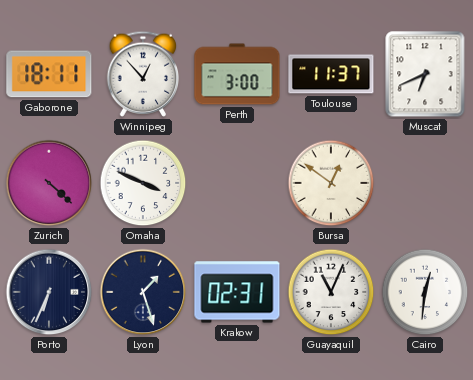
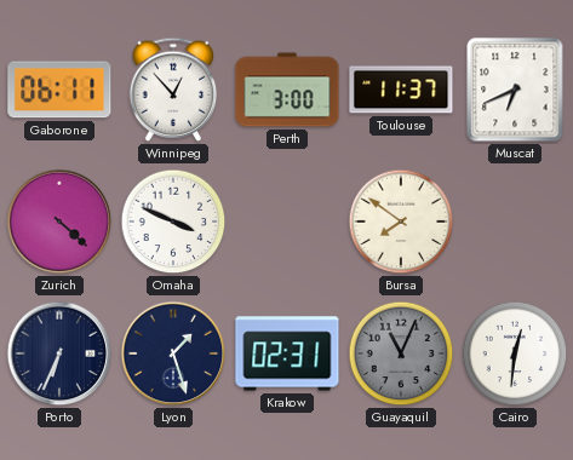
Gaborone: 18:11 -> 06:11
Bursa: 12:51 -> 7:51
Guayaquil dial: white -> grey
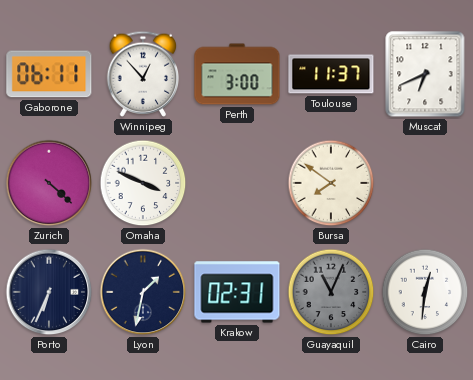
Lyon: 1:27 -> 1:32
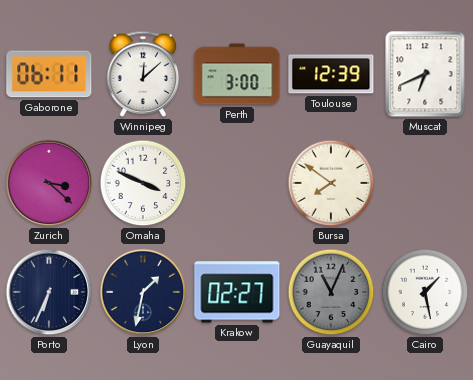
Winnipeg: 12:53 -> 12:08
Toulouse: 11:37 -> 12:39
Zurich: 4:22 -> 3:22
Krakow: 02:31 -> 02:27
Cairo: 12:31 -> 1:28
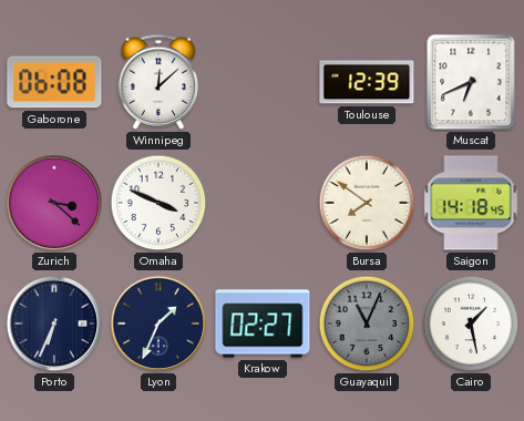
Gaborone: 06:11 -> 06:08
Perth: 3:00 -> none
Saigon: none -> 14:18
Lyon: 1:32 -> 1:34
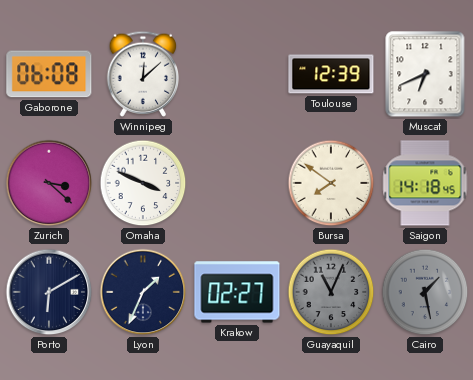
Porto: 6:34 -> 6:10
Cairo dial: white -> grey
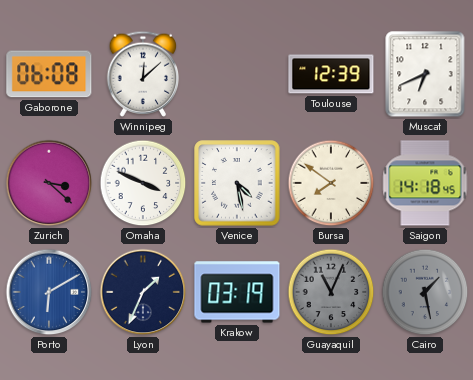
Venice: none -> 4:28
Porto dial: navy -> blue
Krakow: 02:27 -> 03:19
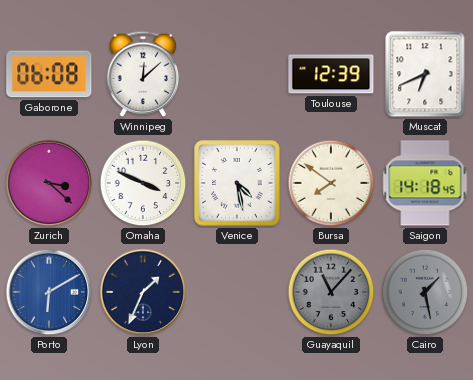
Krakow: 03:19 -> none
Guayaquil: 11:04 -> 11:07
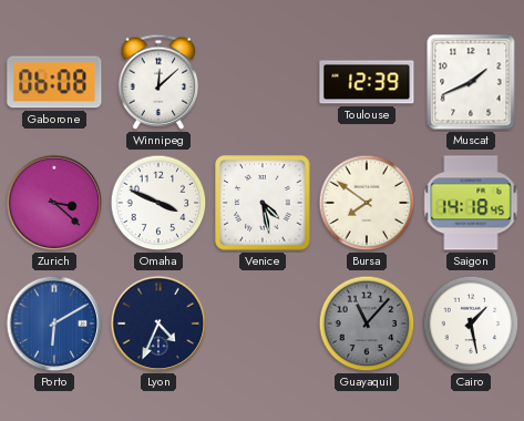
Muscat: 6:41 -> 1:41
Lyon: 1:34 -> 4:34
Cairo dial: grey -> white
